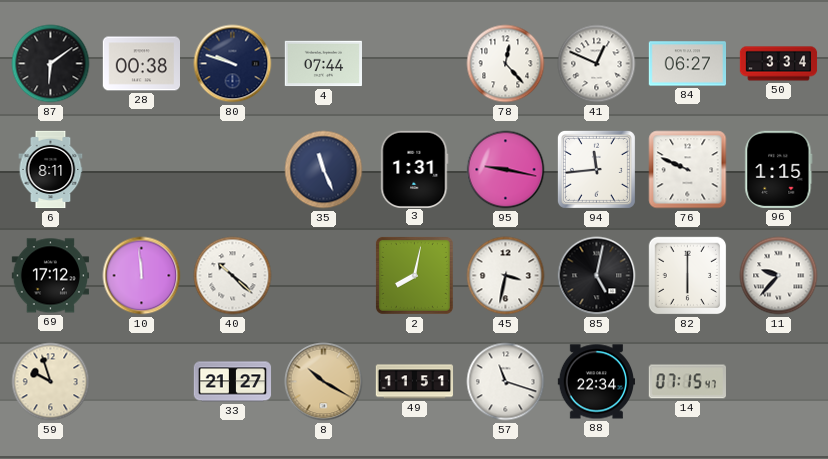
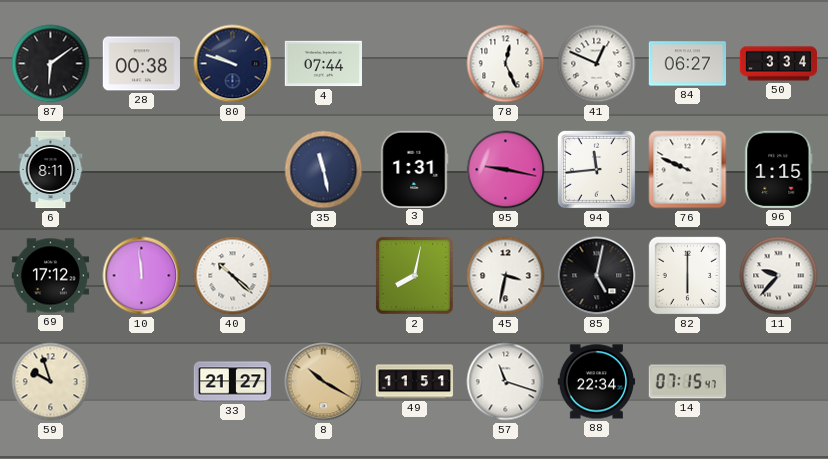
78: 12:23 -> 12:26
35: 11:26 -> 11:28
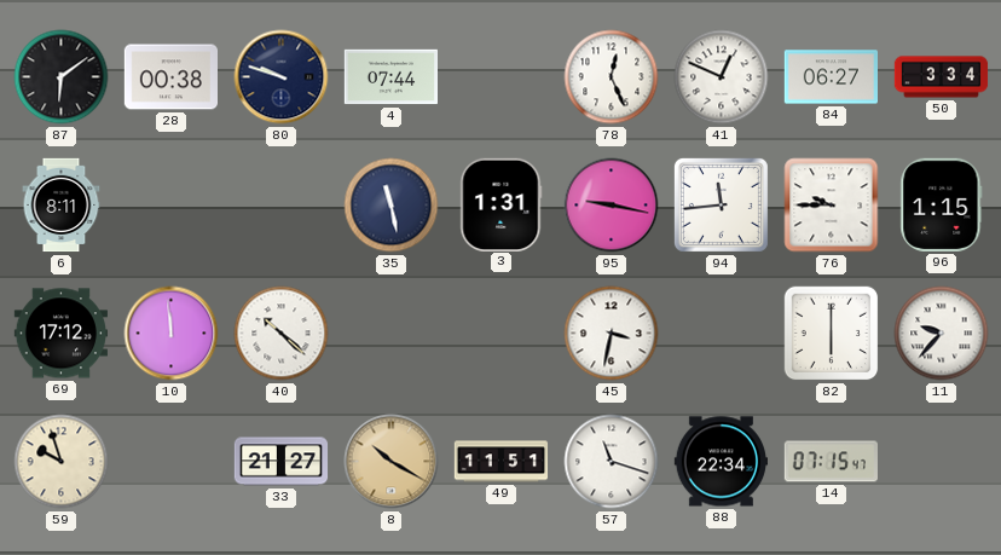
76: 9:49 -> 9:45
2: 8:02 -> none
85: 5:02 -> none
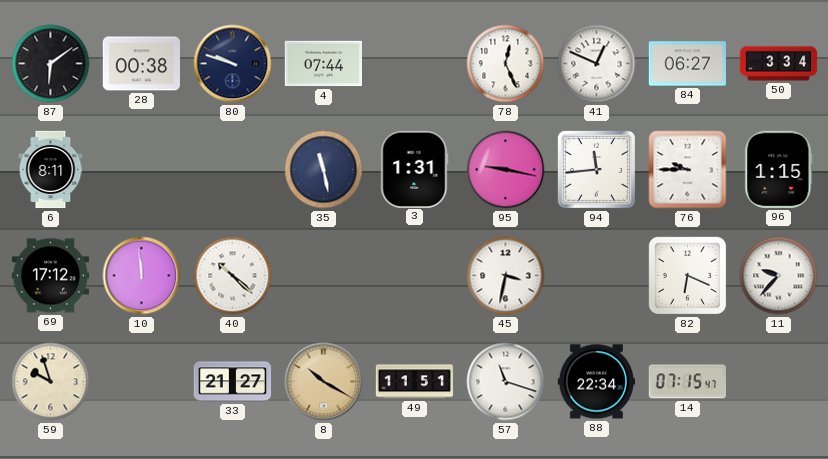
82: 6:00 -> 6:19
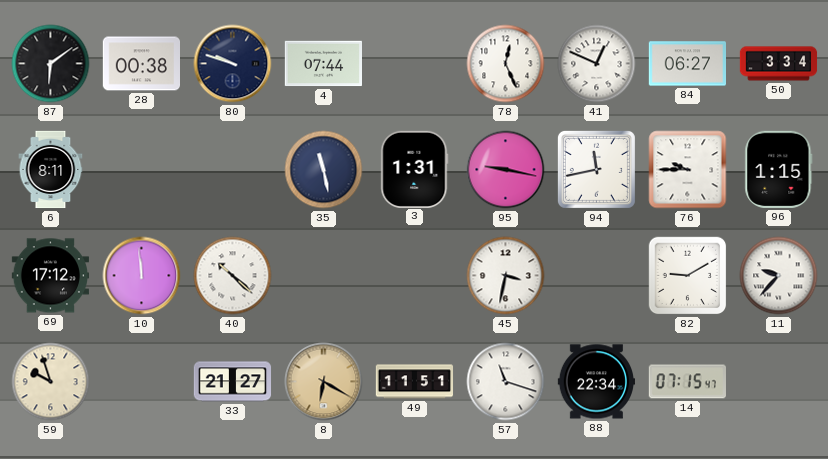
94: 11:44 -> 11:43
82: 6:19 -> 9:10
8: 10:20 -> 6:20
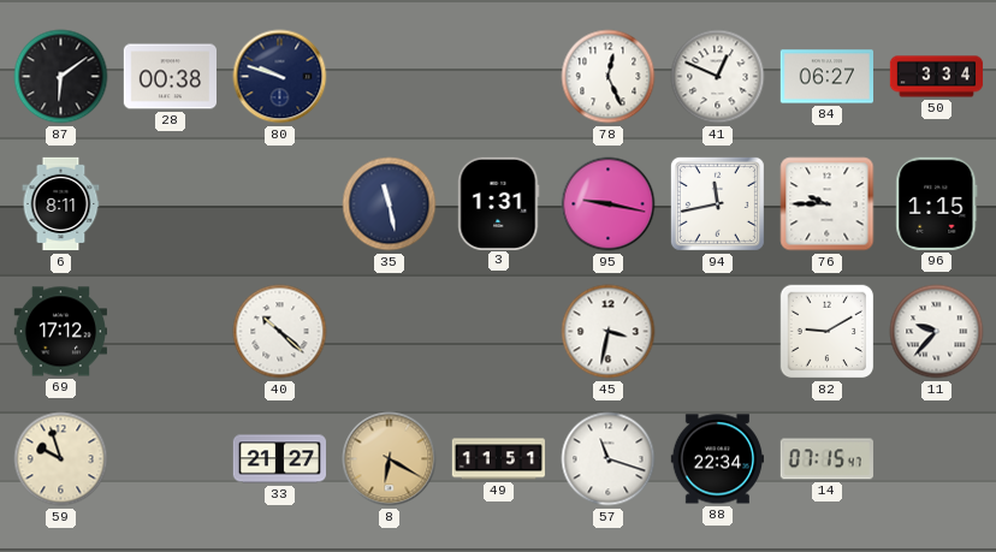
4: 07:44 -> none
10: 11:59 -> none
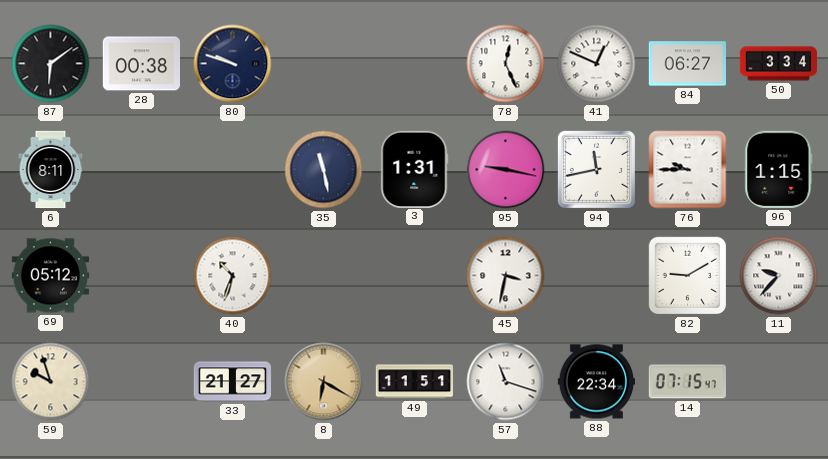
69: 17:12 -> 05:12
40: 10:22 -> 10:33
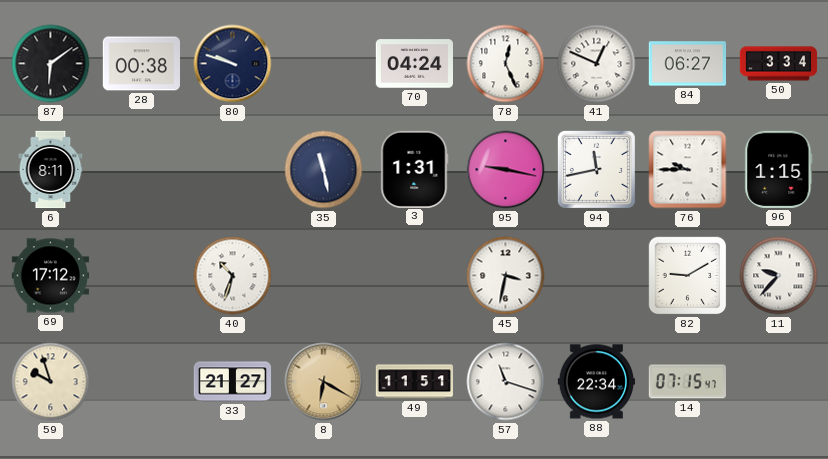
70: none -> 04:24
69: 05:12 -> 17:12
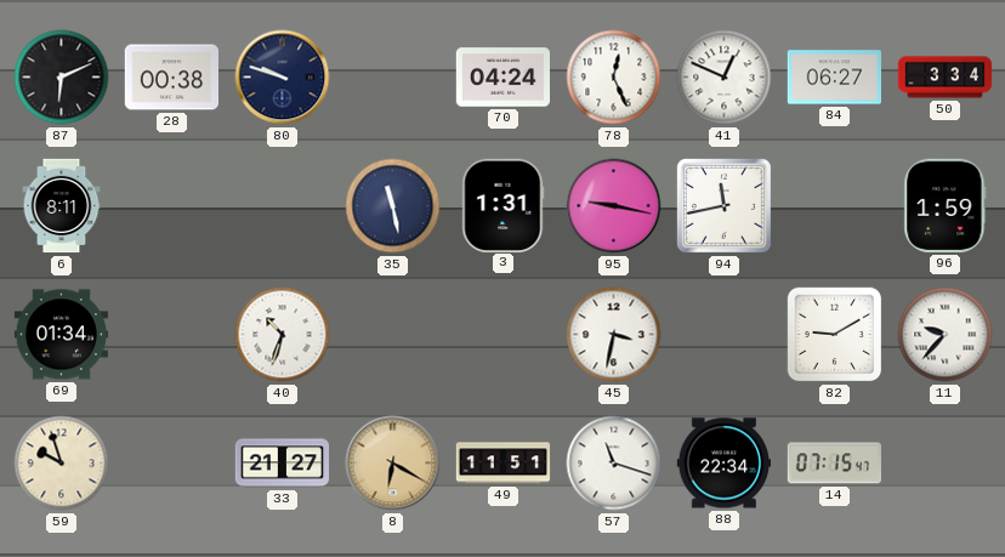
87: 6:09 -> 6:11
76: 9:45 -> none
96: 1:15 -> 1:59
69: 17:12 -> 01:34
